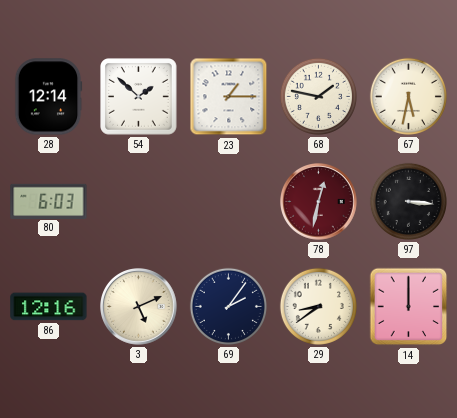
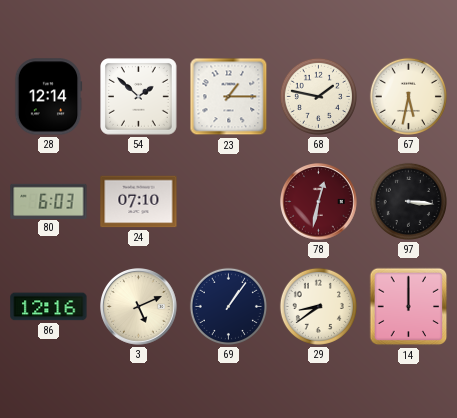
24: none -> 07:10
69: 2:06 -> 1:06
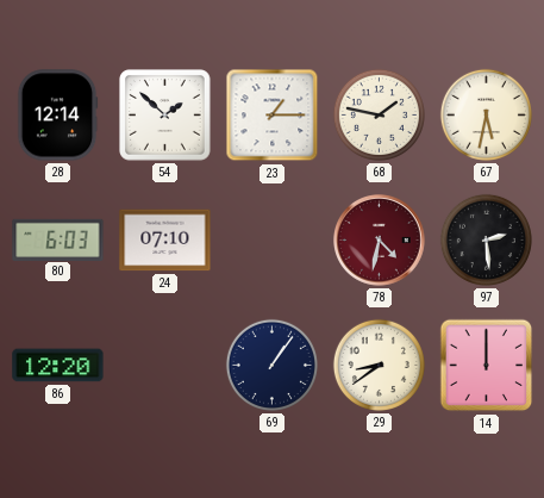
78: 12:32 -> 4:32
97: 3:16 -> 2:29
86: 12:16 -> 12:20
3: 5:11 -> none
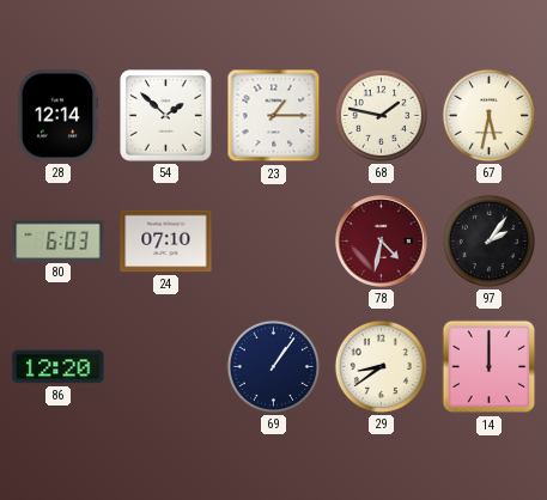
97: 2:29 -> 2:06
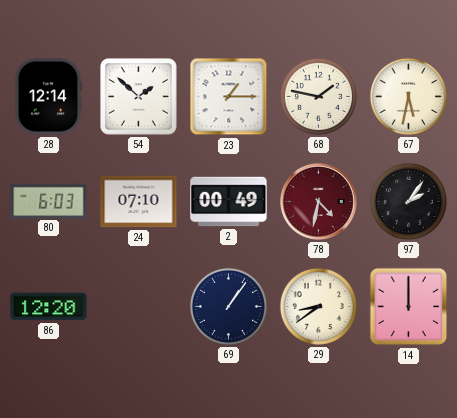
2: none -> 00:49
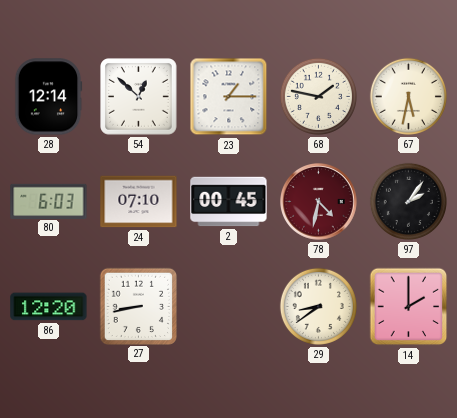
54: 1:52 -> 12:52
2: 00:49 -> 00:45
27: none -> 8:43
69: 1:06 -> none
14: 12:00 -> 2:00
